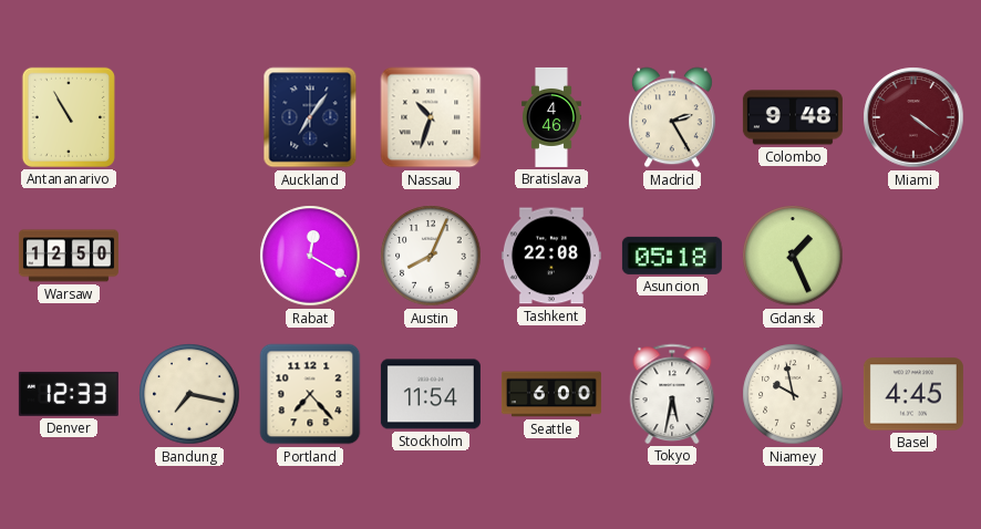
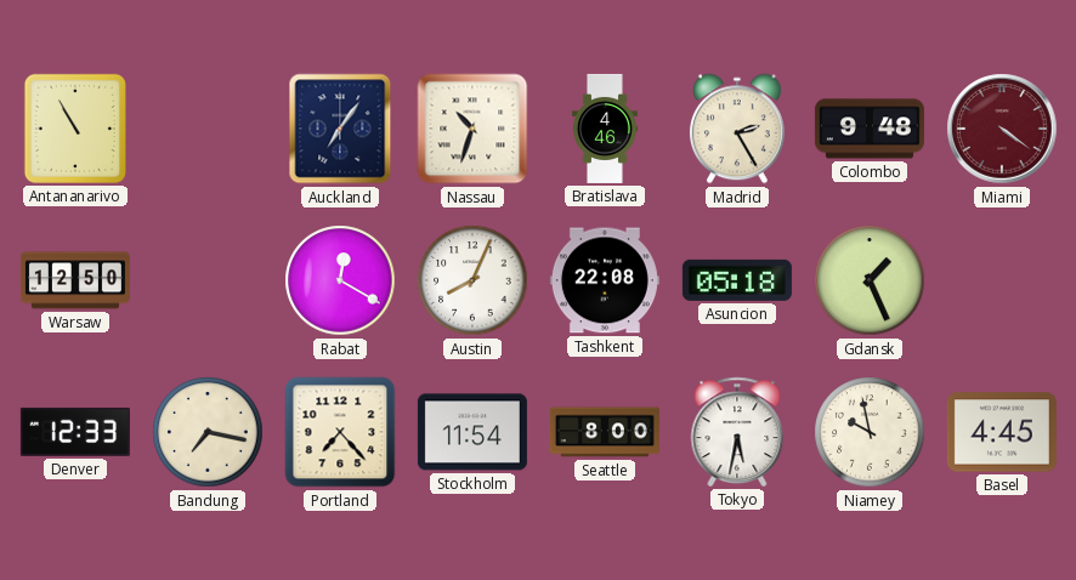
Seattle: 6:00 -> 8:00
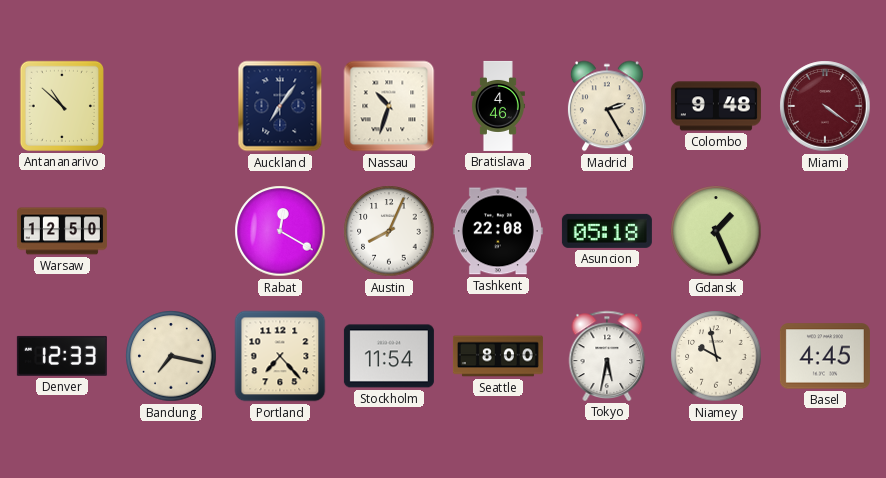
Antananarivo: 10:55 -> 10:52
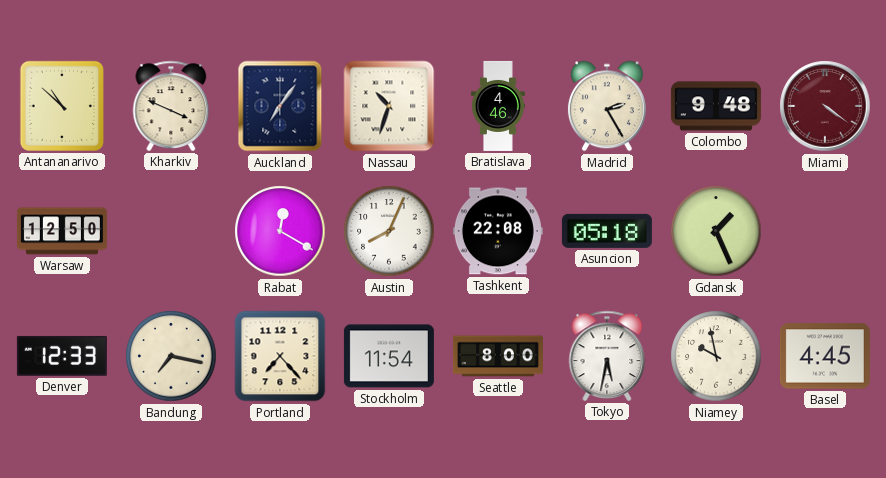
Kharkiv: none -> 3:49
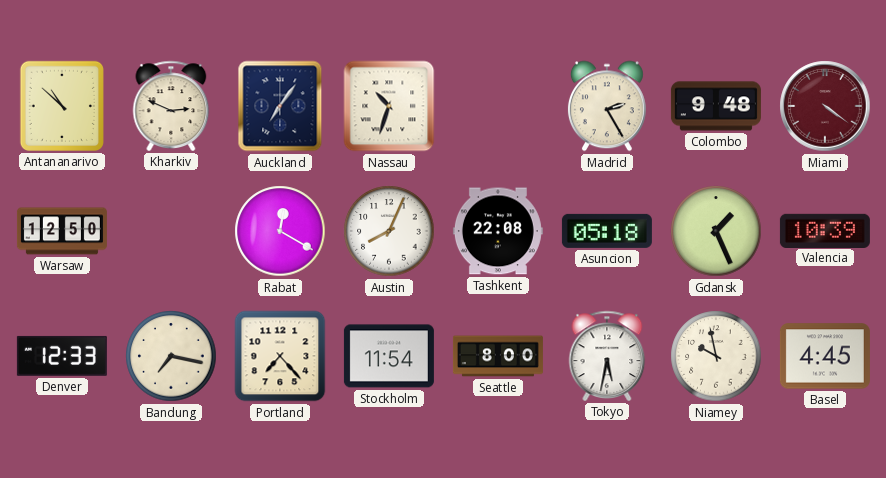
Kharkiv: 3:49 -> 2:49
Bratislava: 4:46 -> none
Valencia: none -> 10:39
